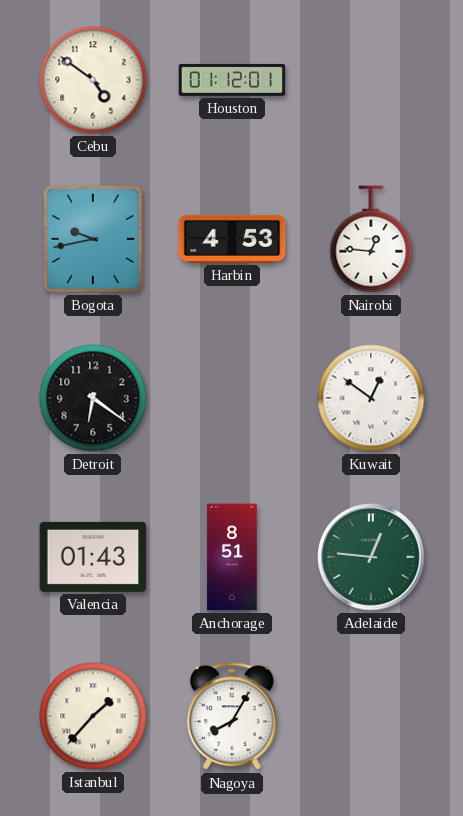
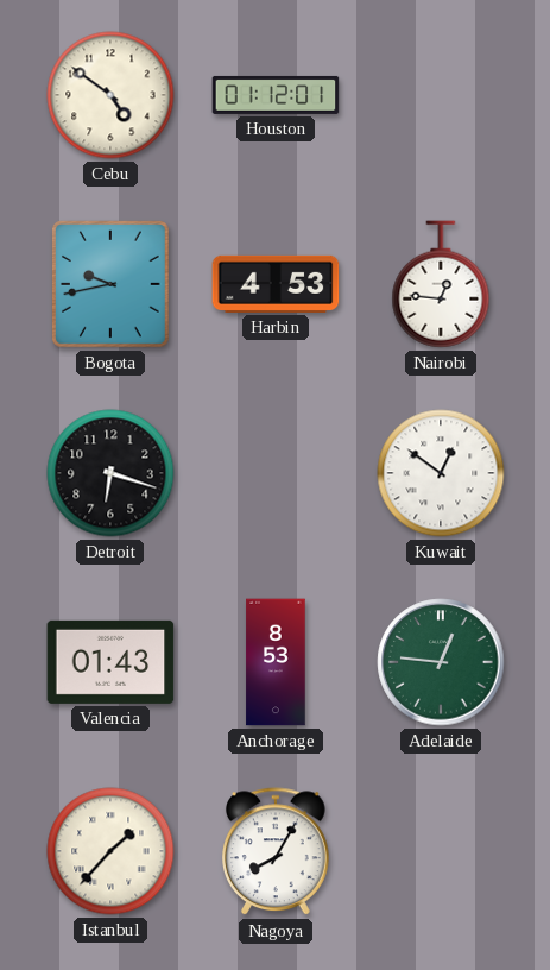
Detroit: 6:21 -> 6:18
Anchorage: 8:51 -> 8:53
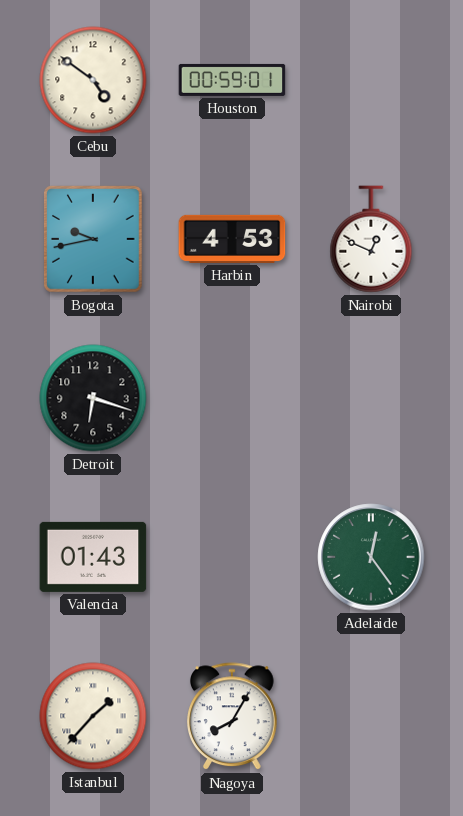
Houston: 01:12 -> 00:59
Nairobi: 12:46 -> 12:49
Kuwait: 12:51 -> none
Anchorage: 8:53 -> none
Adelaide: 12:46 -> 12:24
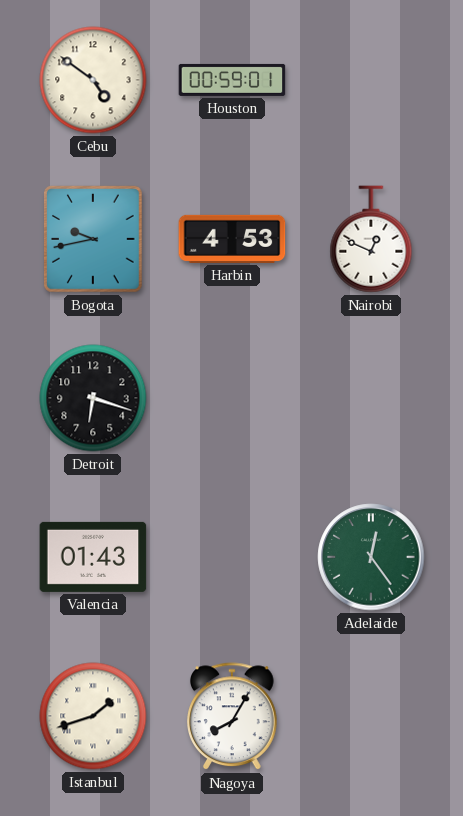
Istanbul: 1:37 -> 1:42
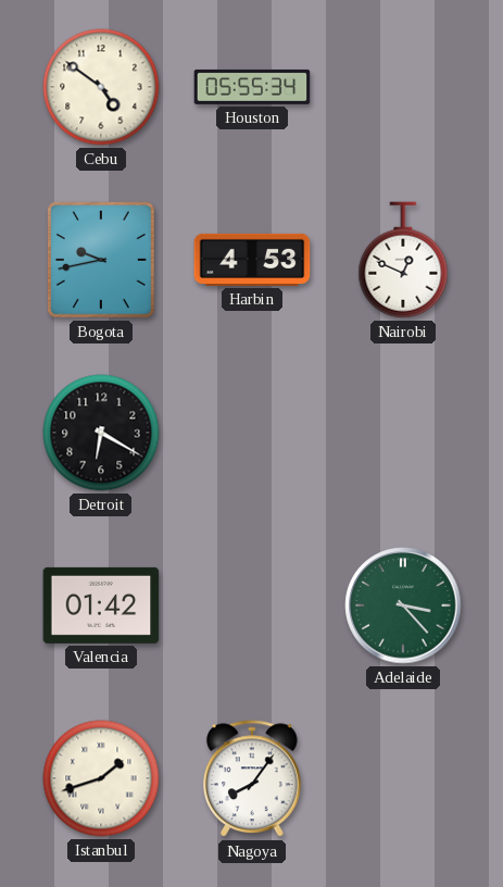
Houston: 00:59 -> 05:55
Detroit: 6:18 -> 6:20
Valencia: 01:43 -> 01:42
Adelaide: 12:24 -> 3:23
Nagoya: 8:05 -> 8:06
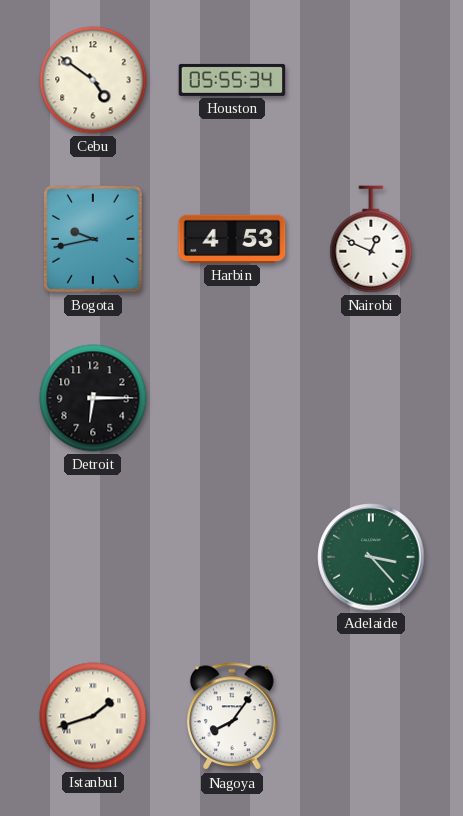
Detroit: 6:20 -> 6:15
Valencia: 01:42 -> none
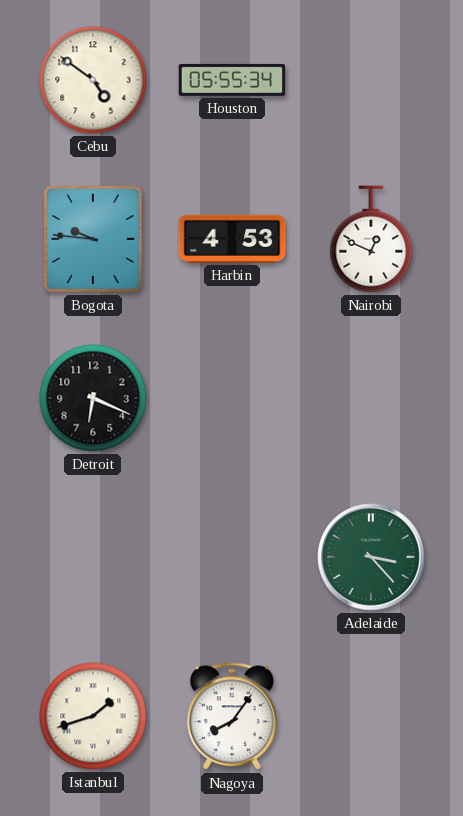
Bogota: 9:43 -> 9:46
Detroit: 6:15 -> 6:19
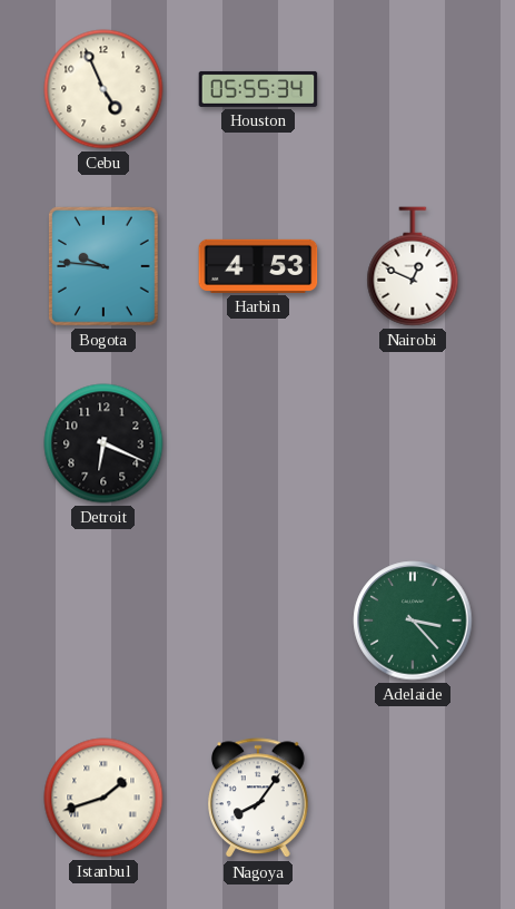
Cebu: 4:51 -> 4:56
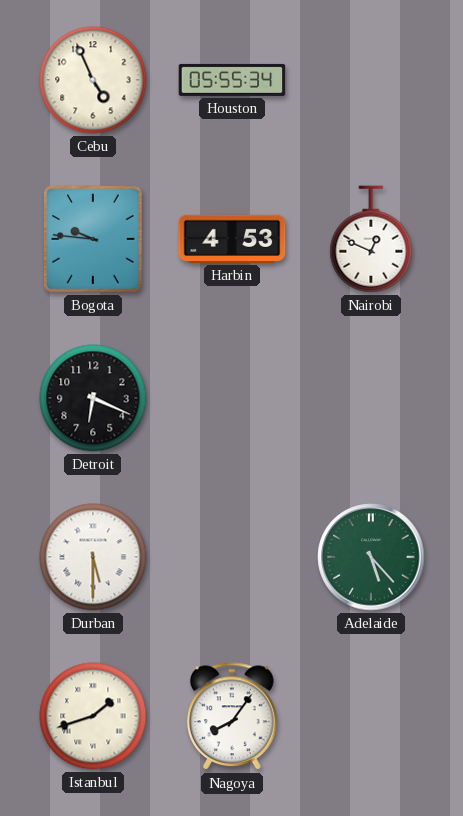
Durban: none -> 5:30
Adelaide: 3:23 -> 5:23
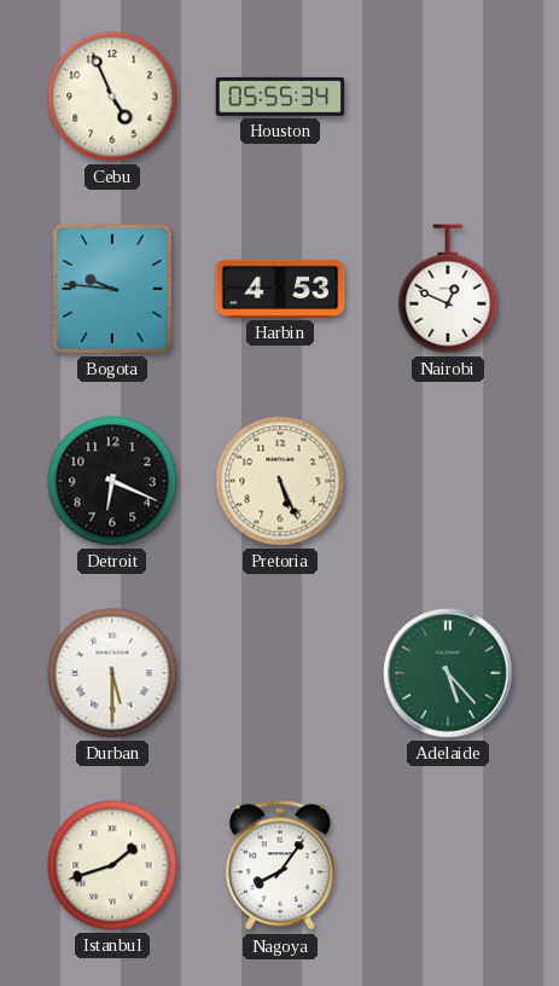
Pretoria: none -> 5:26
